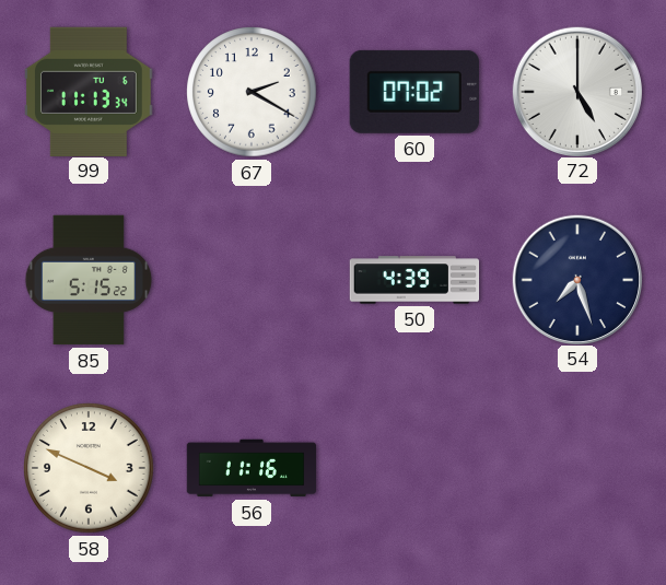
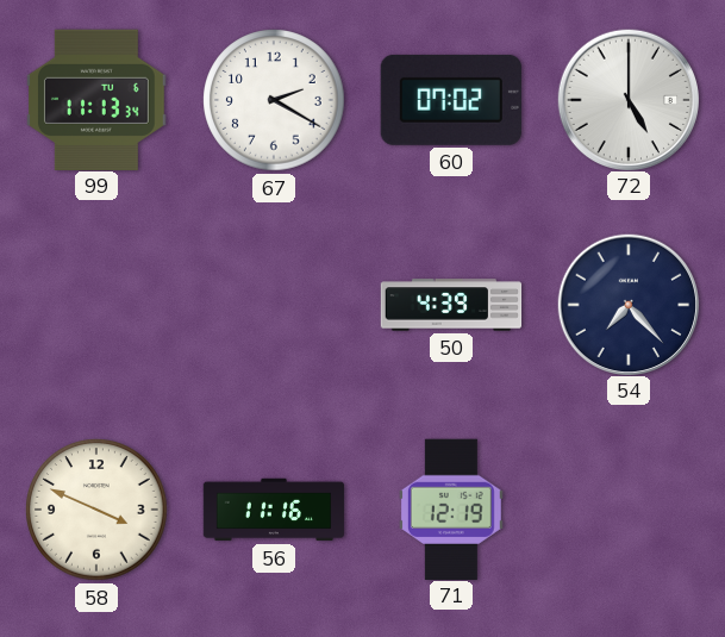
85: 5:15 -> none
54: 7:27 -> 7:23
71: none -> 12:19
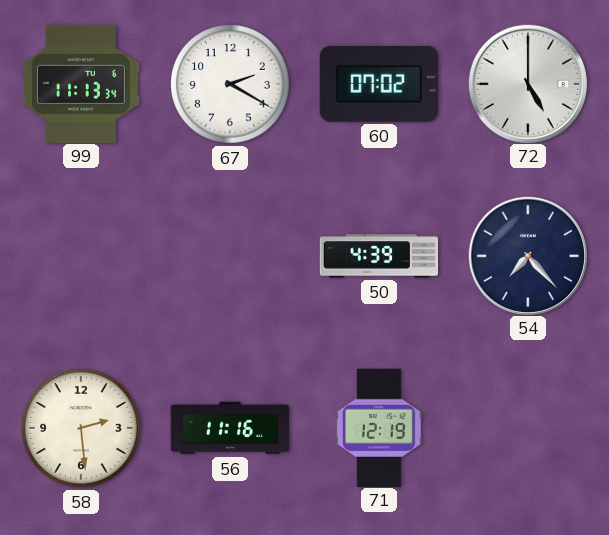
58: 3:49 -> 2:29
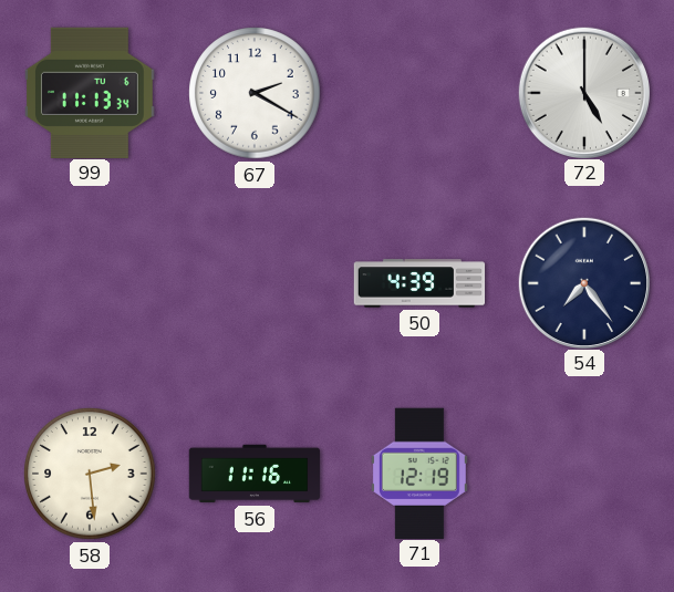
60: 07:02 -> none
54: 7:23 -> 7:24
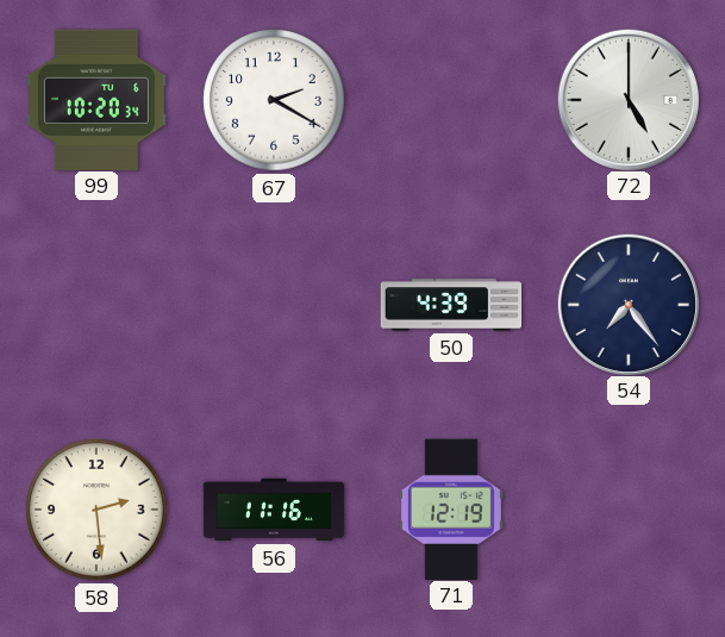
99: 11:13 -> 10:20
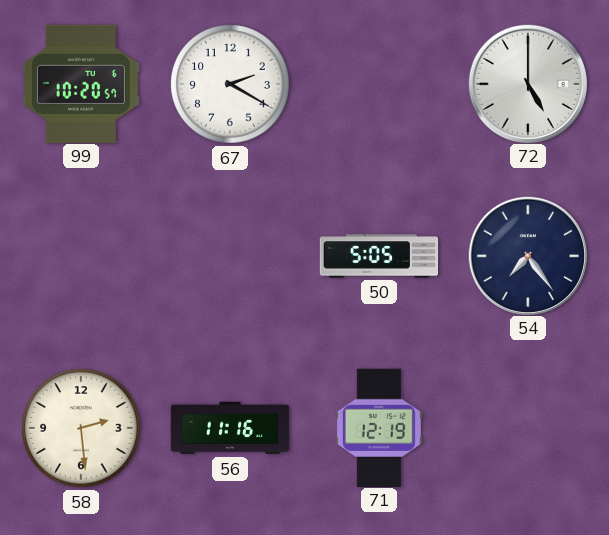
99: 10:20:34 -> 10:20:57
50: 4:39 -> 5:05
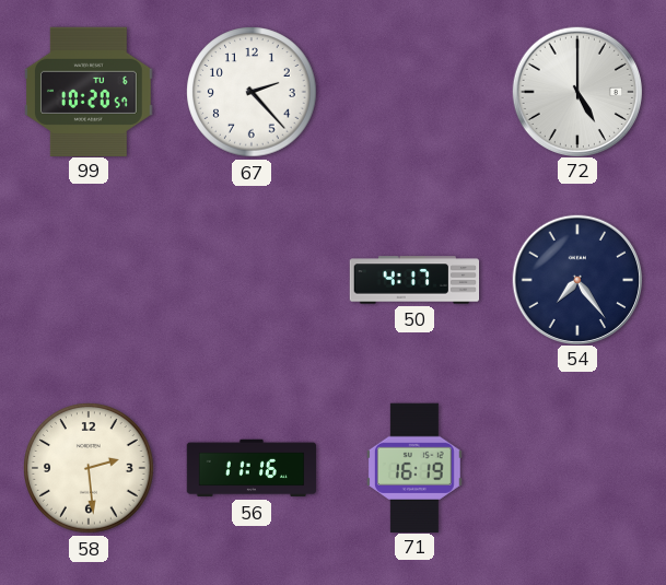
67: 2:20 -> 2:23
50: 5:05 -> 4:17
71: 12:19 -> 16:19
